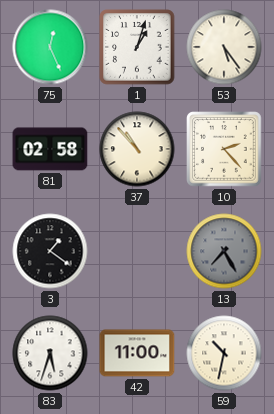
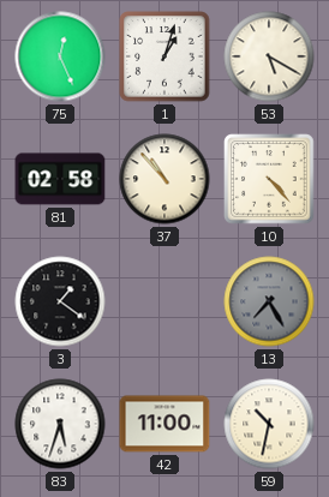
53: 5:24 -> 5:20
10: 2:23 -> 4:23
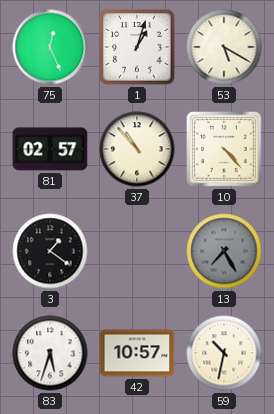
81: 02:58 -> 02:57
42: 11:00 -> 10:57
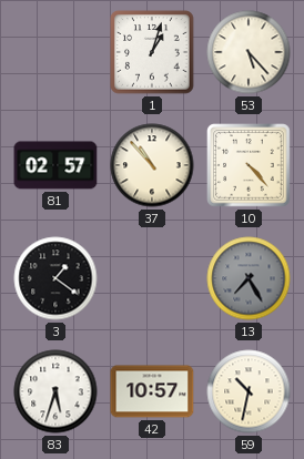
75: 12:26 -> none
53: 5:20 -> 5:23
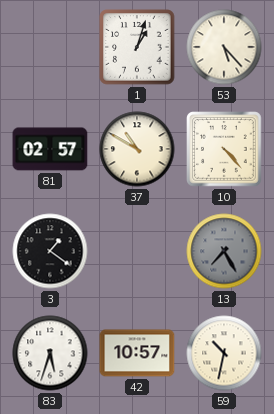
37: 10:53 -> 10:50
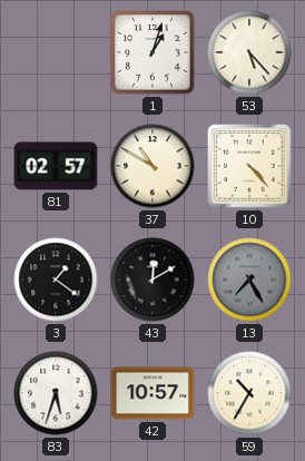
43: none -> 12:10
59: 10:32 -> 10:35
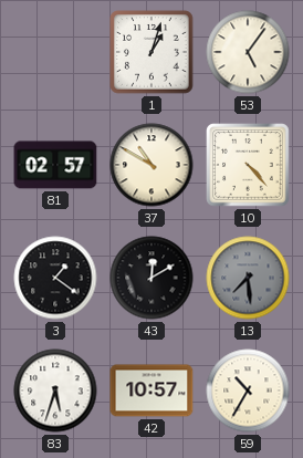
53: 5:23 -> 5:06
13: 7:25 -> 7:29
